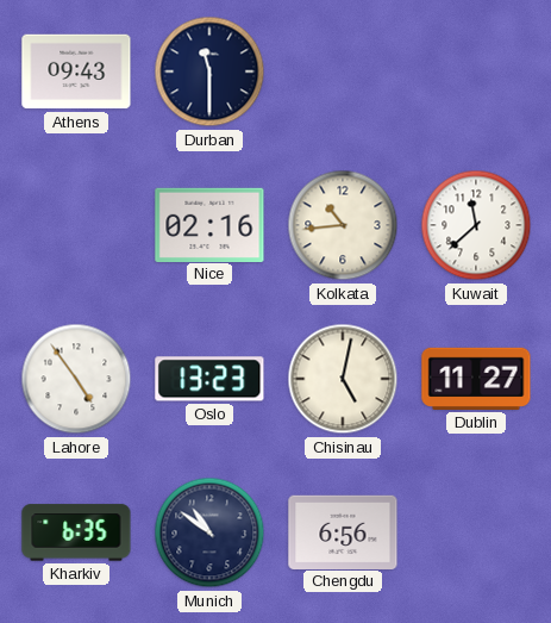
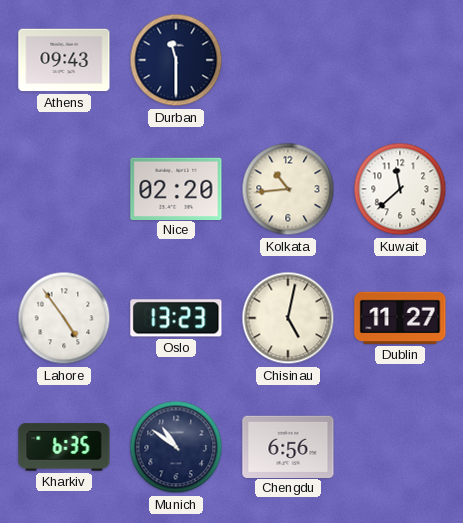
Nice: 02:16 -> 02:20
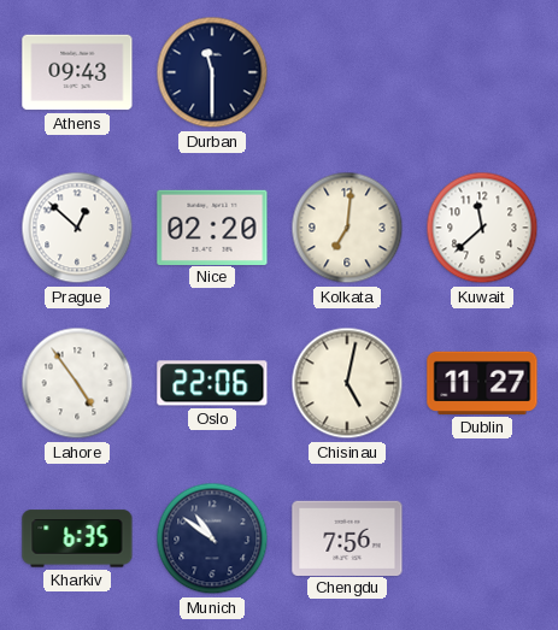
Prague: none -> 12:52
Kolkata: 10:44 -> 7:01
Oslo: 13:23 -> 22:06
Chengdu: 6:56 -> 7:56
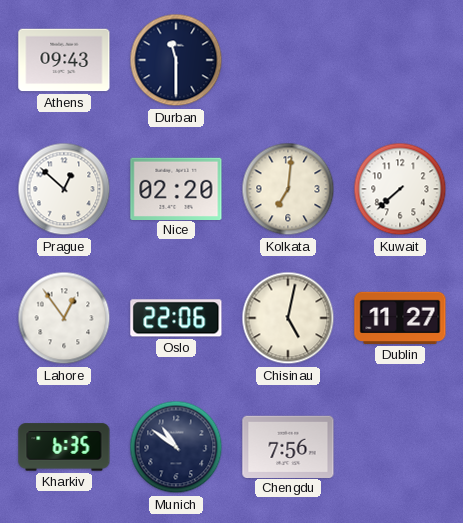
Kuwait: 11:38 -> 7:38
Lahore: 4:54 -> 12:54
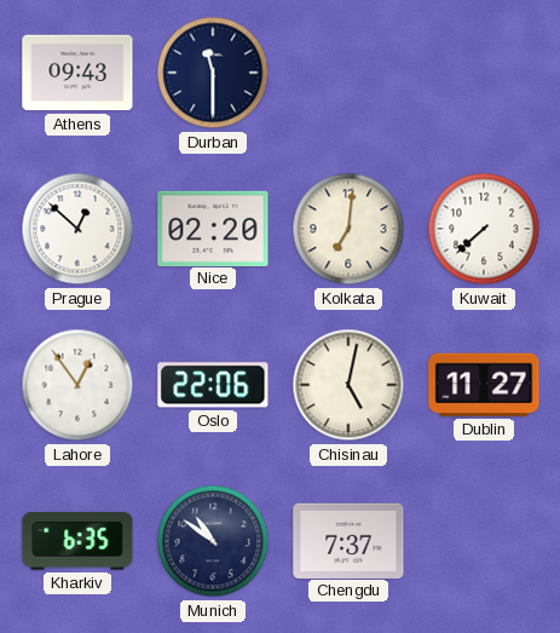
Chengdu: 7:56 -> 7:37
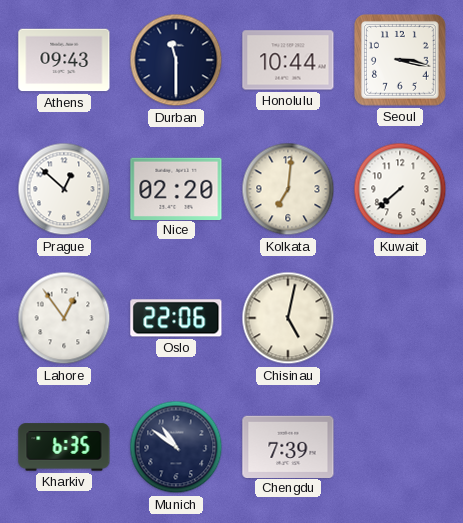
Honolulu: none -> 10:44
Seoul: none -> 3:17
Dublin: 11:27 -> none
Chengdu: 7:37 -> 7:39
